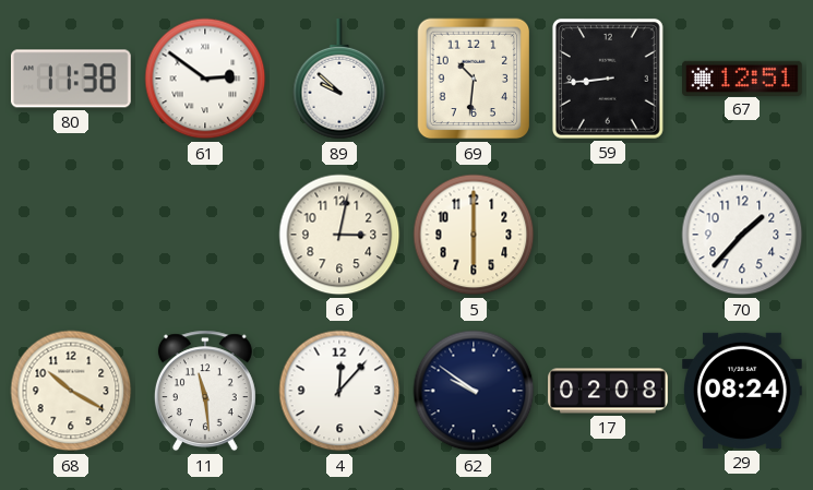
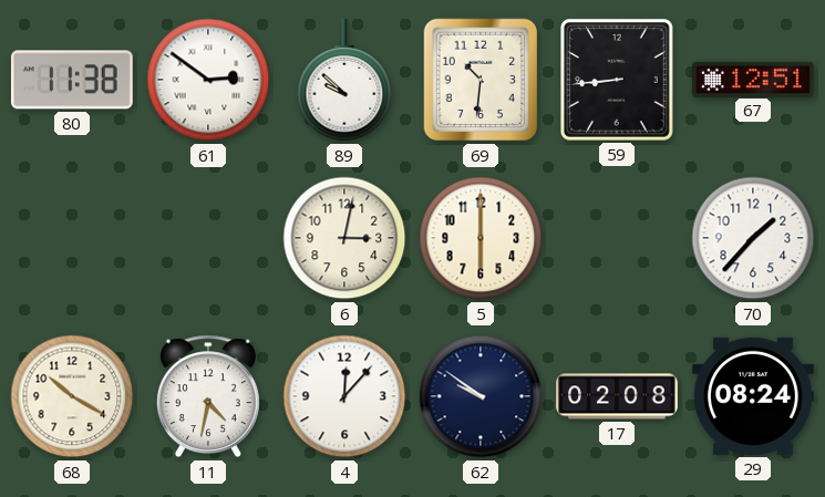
11: 11:29 -> 4:32
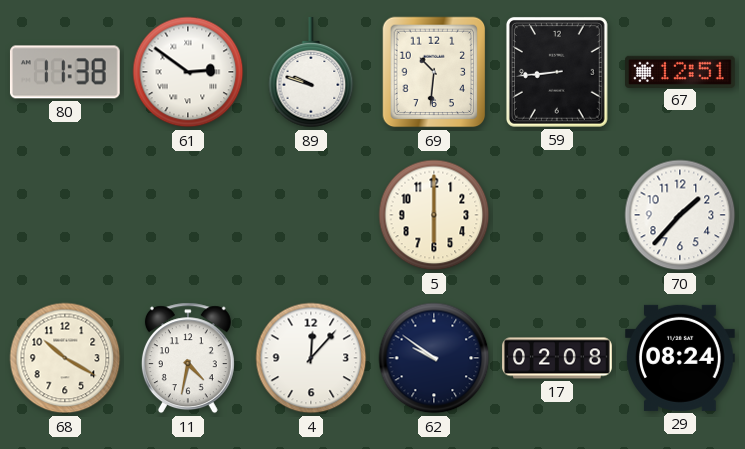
89: 9:52 -> 9:48
6: 3:02 -> none
